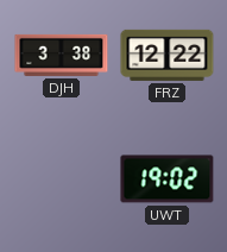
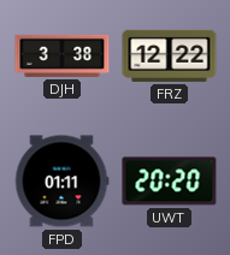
FPD: none -> 01:11
UWT: 19:02 -> 20:20
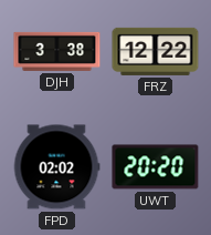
FPD: 01:11 -> 02:02
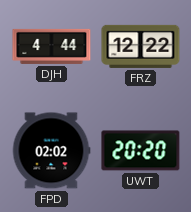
DJH: 3:38 -> 4:44
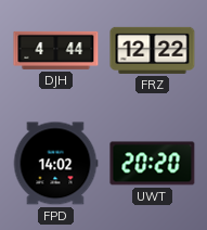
FPD: 02:02 -> 14:02
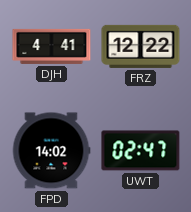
DJH: 4:44 -> 4:41
UWT: 20:20 -> 02:47
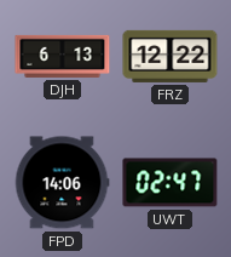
DJH: 4:41 -> 6:13
FPD: 14:02 -> 14:06
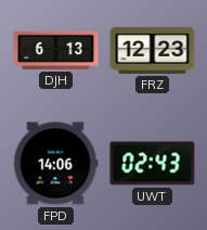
FRZ: 12:22 -> 12:23
UWT: 02:47 -> 02:43
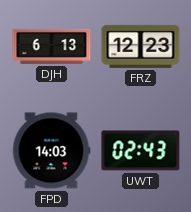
FPD: 14:06 -> 14:03
